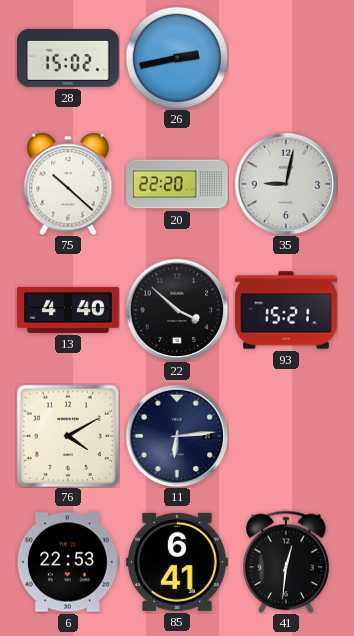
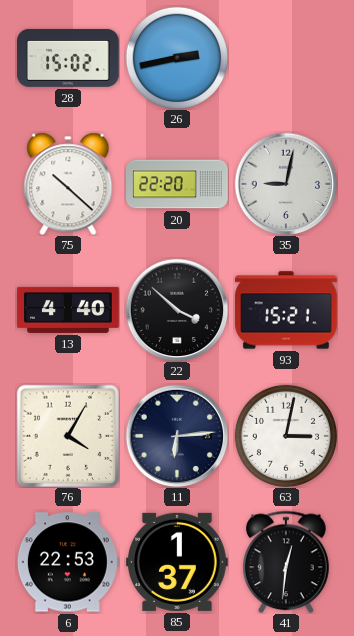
76: 4:10 -> 4:05
63: none -> 3:02
85: 6:41 -> 1:37
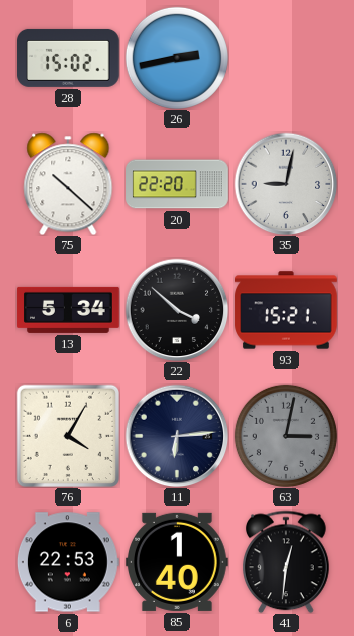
13: 4:40 -> 5:34
63 dial: white -> grey
85: 1:37 -> 1:40
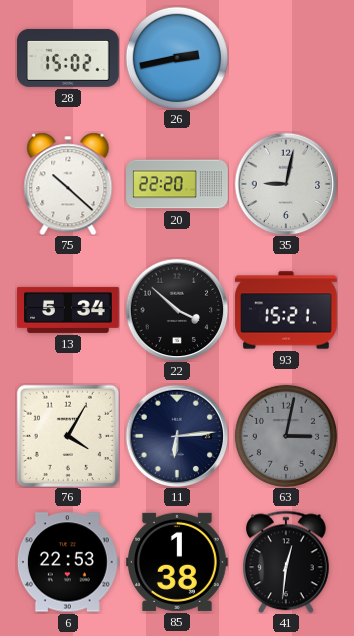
85: 1:40 -> 1:38
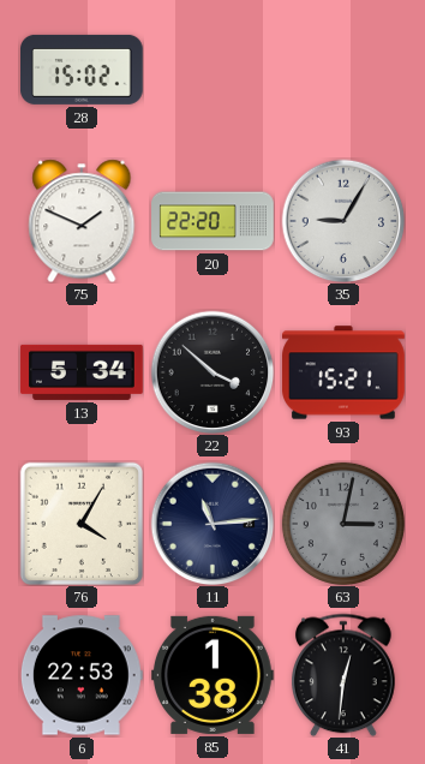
26: 2:43 -> none
75: 10:22 -> 1:49
35: 9:02 -> 9:05
11: 6:14 -> 11:14
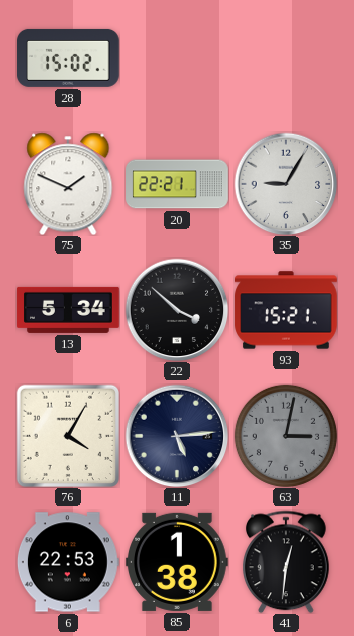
20: 22:20 -> 22:21
11: 11:14 -> 5:14
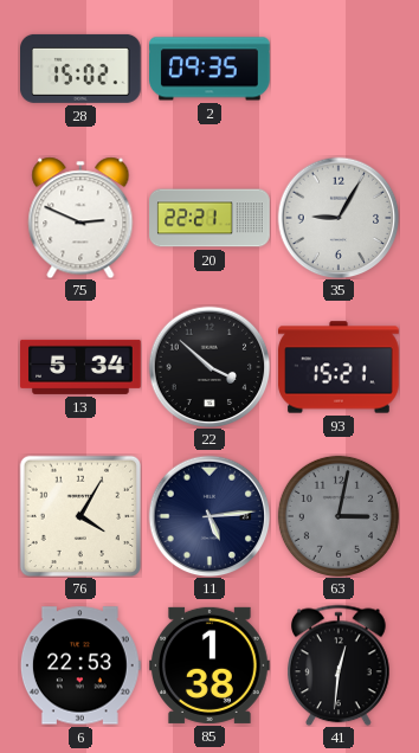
2: none -> 09:35
75: 1:49 -> 2:49
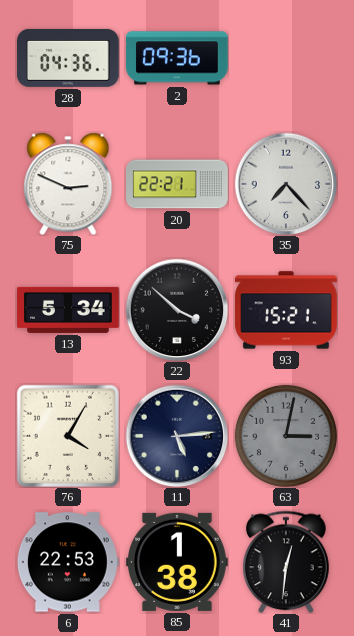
28: 15:02 -> 04:36
2: 09:35 -> 09:36
35: 9:05 -> 7:23
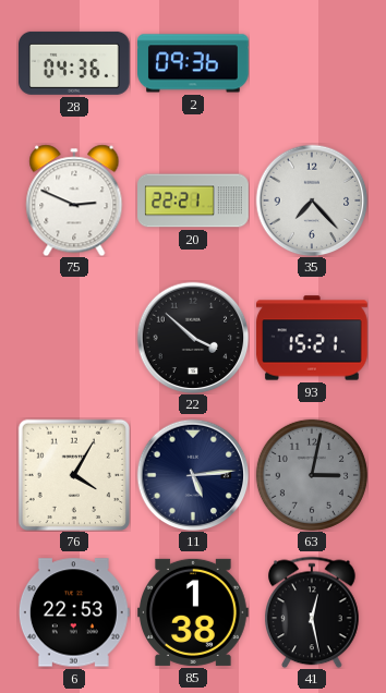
13: 5:34 -> none
41: 12:31 -> 12:28
